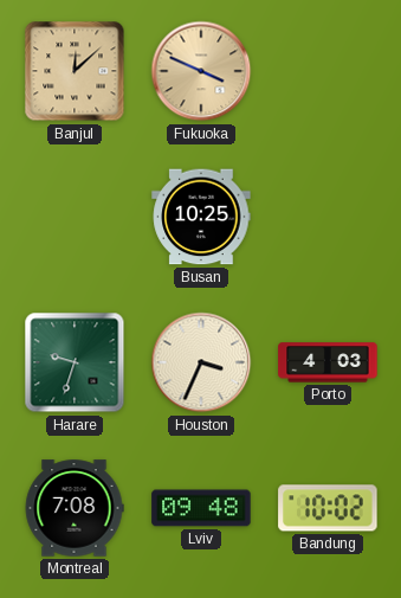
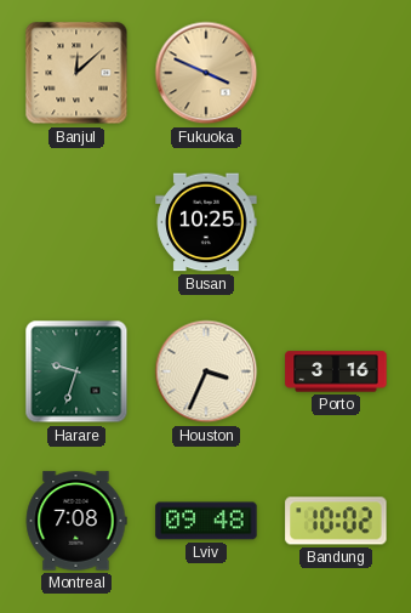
Porto: 4:03 -> 3:16
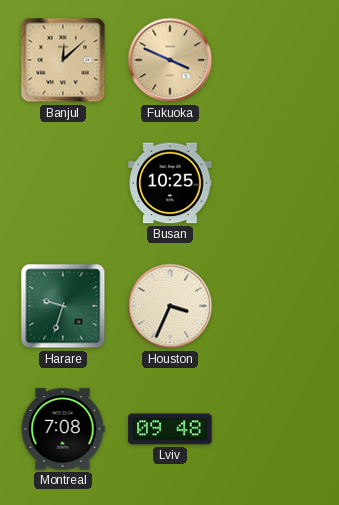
Porto: 3:16 -> none
Bandung: 10:02 -> none
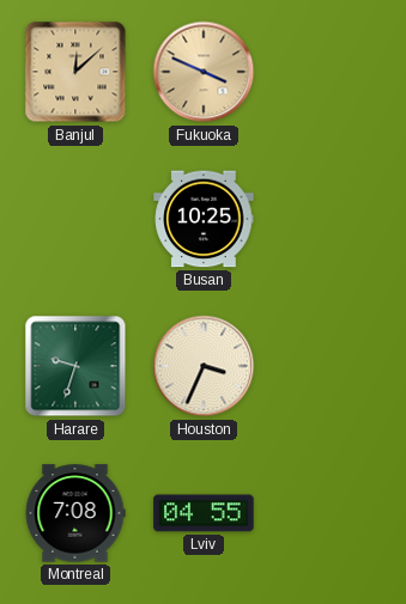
Lviv: 09:48 -> 04:55
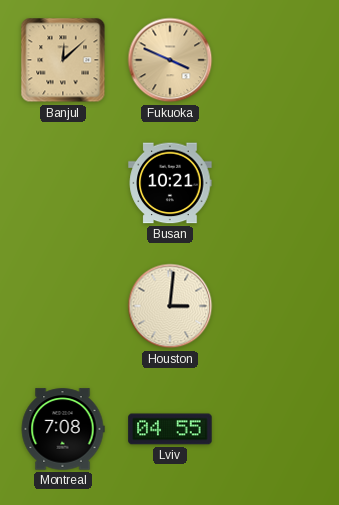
Busan: 10:25 -> 10:21
Harare: 9:33 -> none
Houston: 3:34 -> 3:01
